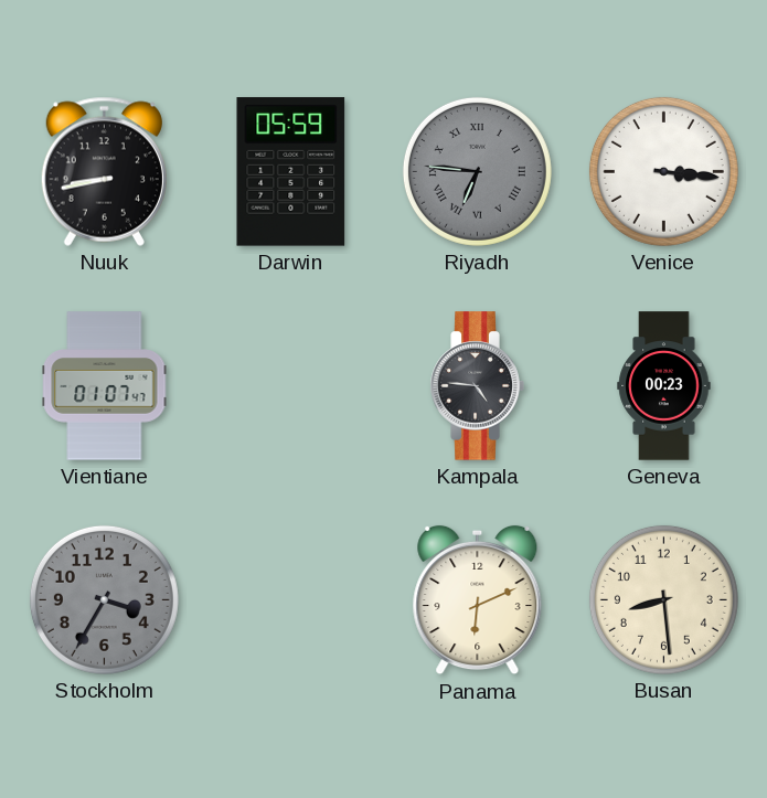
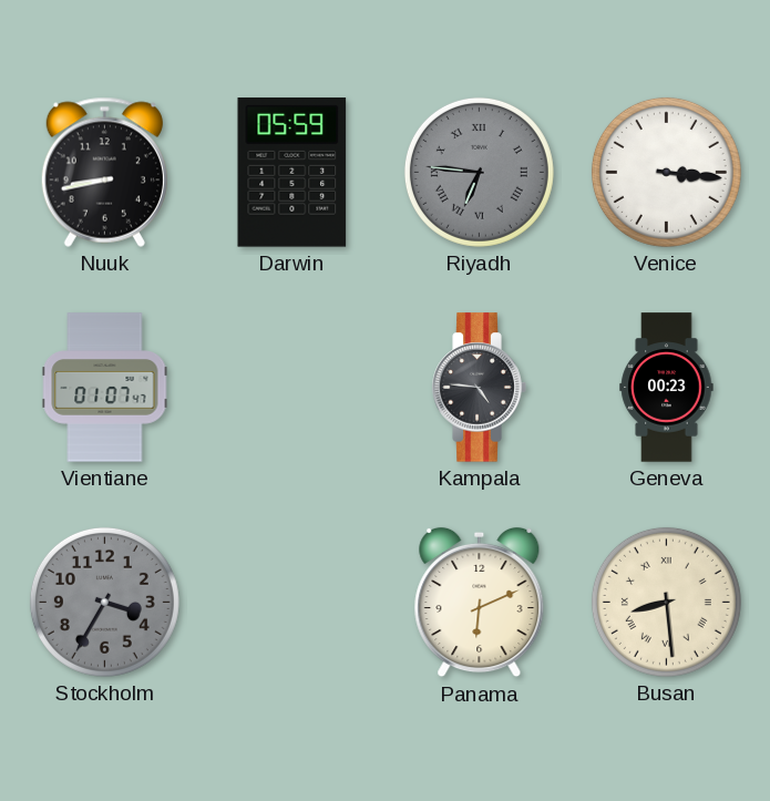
Busan numerals: Arabic -> Roman
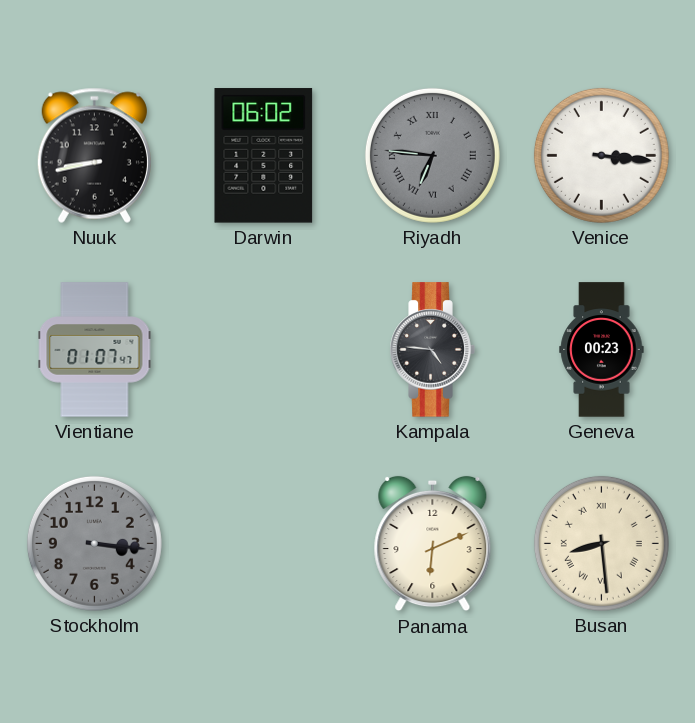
Darwin: 05:59 -> 06:02
Stockholm: 3:35 -> 3:16
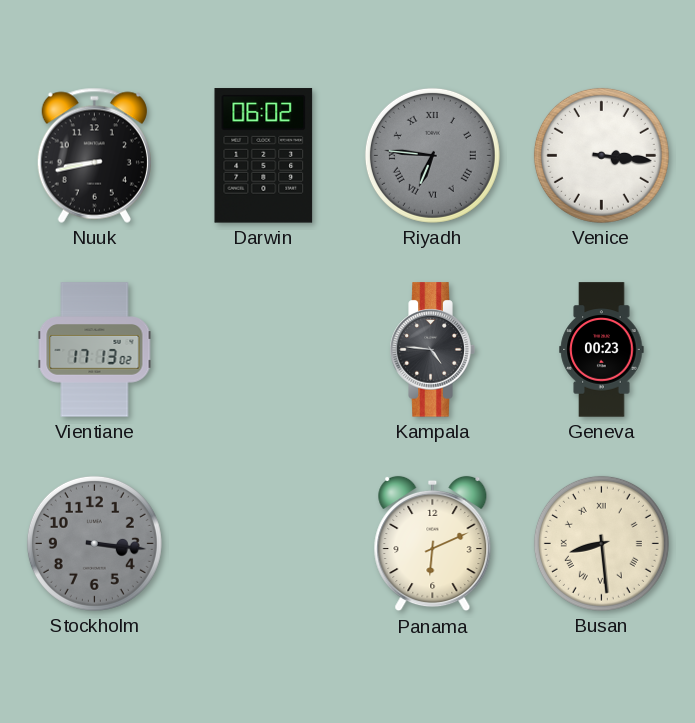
Vientiane: 01:07 -> 17:13
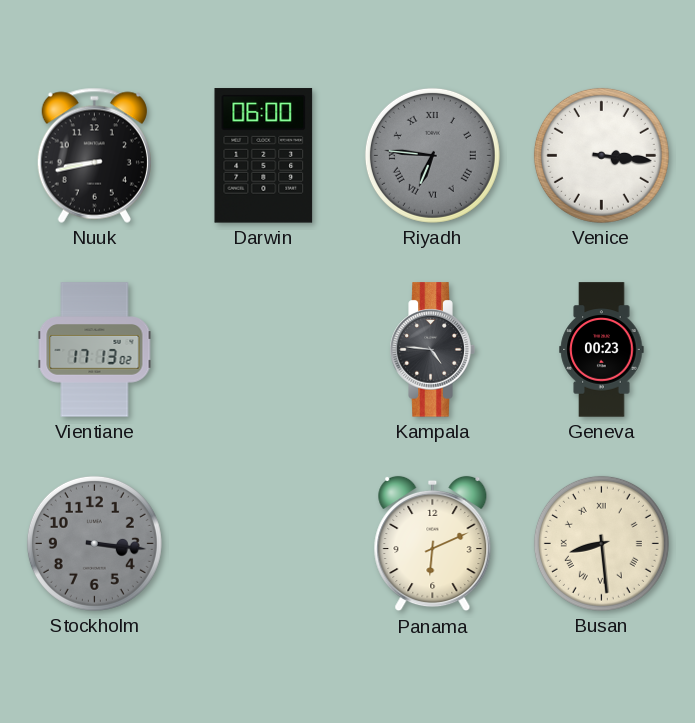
Darwin: 06:02 -> 06:00
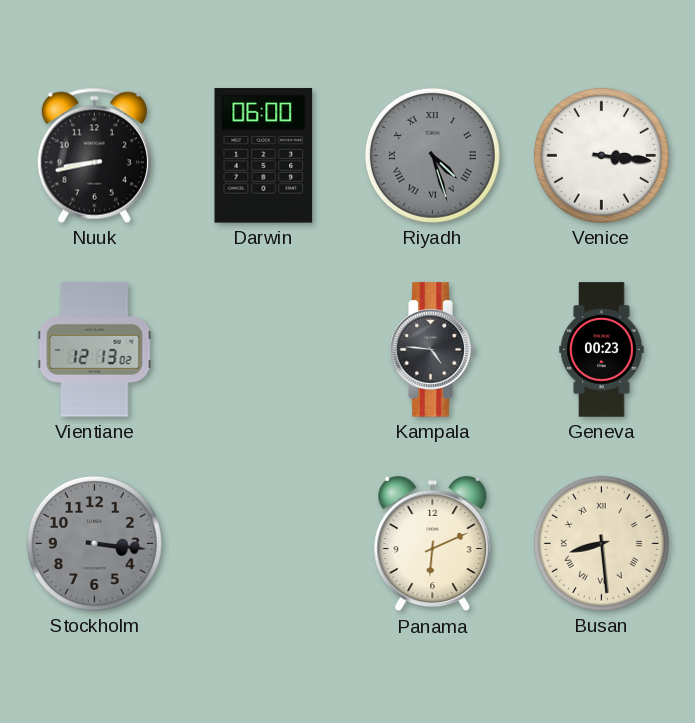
Riyadh: 6:46 -> 4:27
Vientiane: 17:13 -> 12:13
